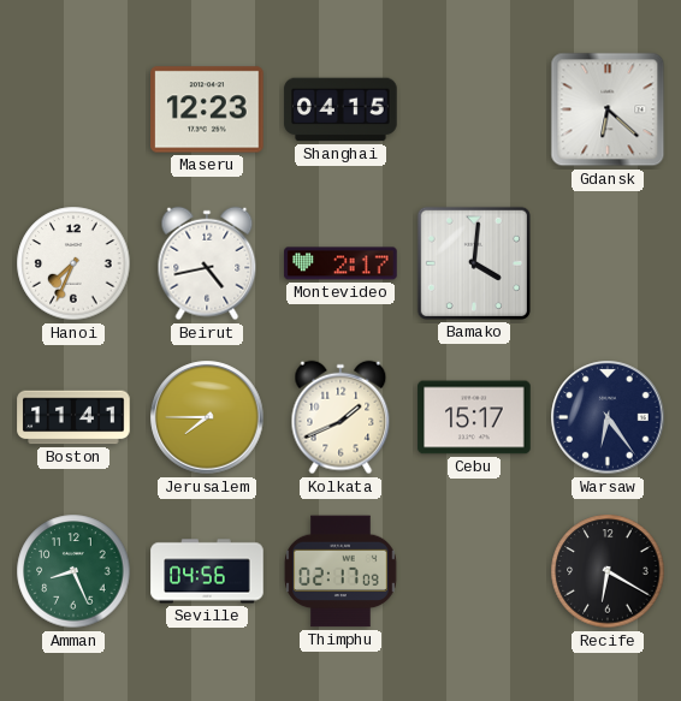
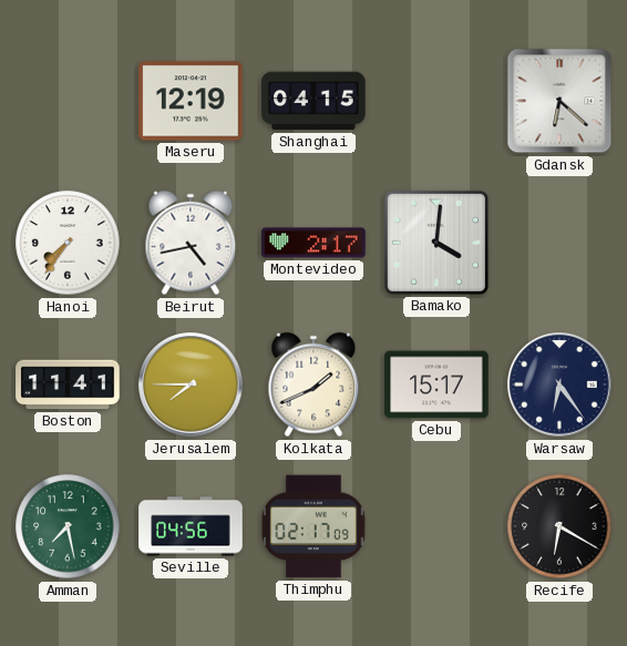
Maseru: 12:23 -> 12:19
Hanoi: 7:34 -> 7:36
Amman: 8:26 -> 7:28
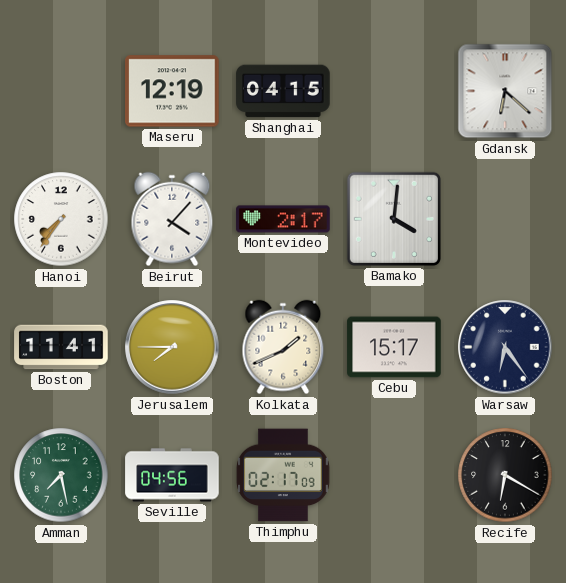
Beirut: 4:43 -> 4:07
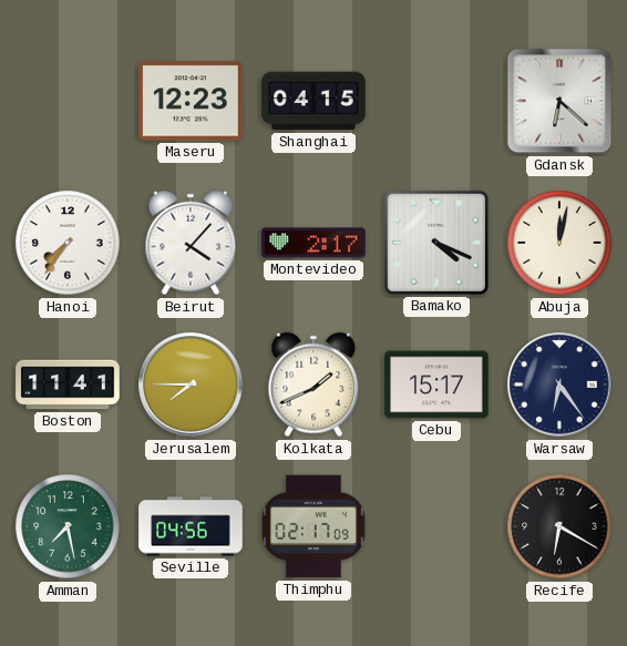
Maseru: 12:19 -> 12:23
Bamako: 4:01 -> 4:19
Abuja: none -> 12:02
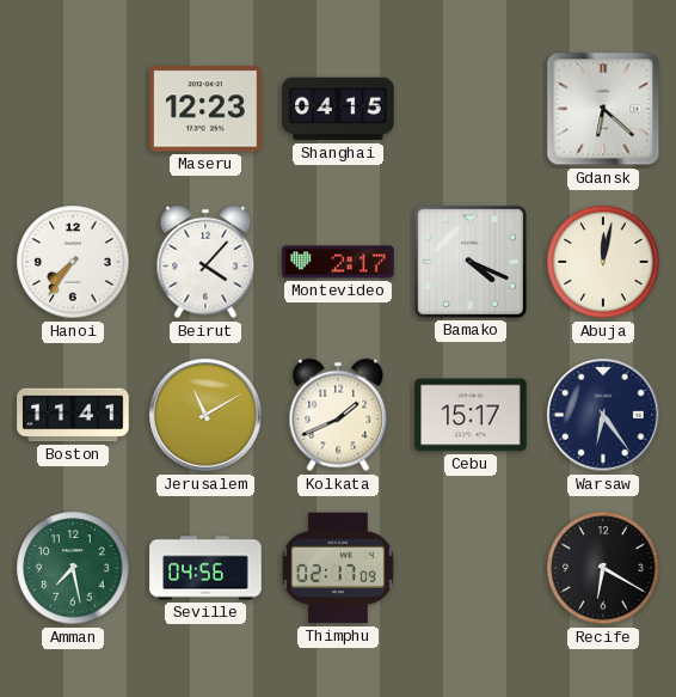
Jerusalem: 7:45 -> 11:10
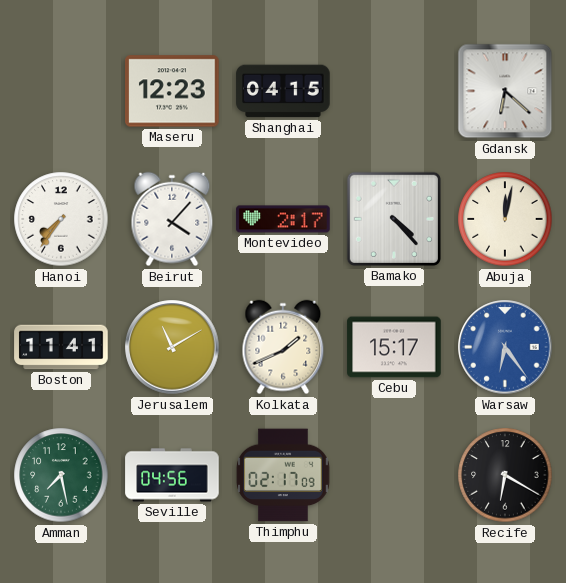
Bamako: 4:19 -> 4:23
Warsaw dial: navy -> blue
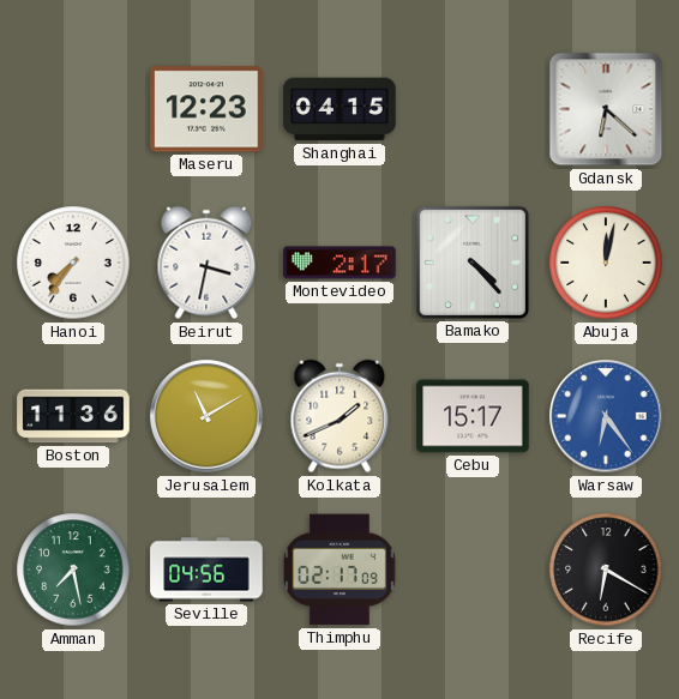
Beirut: 4:07 -> 3:32
Boston: 11:41 -> 11:36
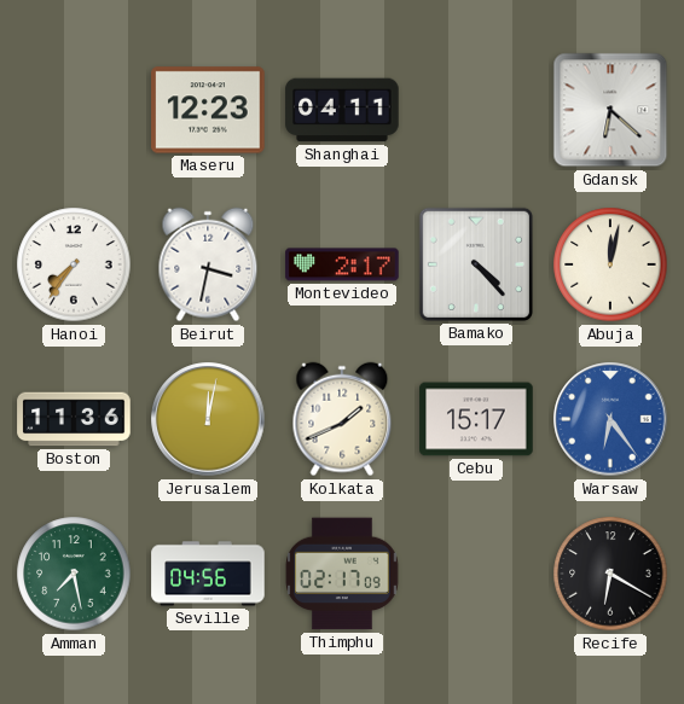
Shanghai: 04:15 -> 04:11
Jerusalem: 11:10 -> 12:02
